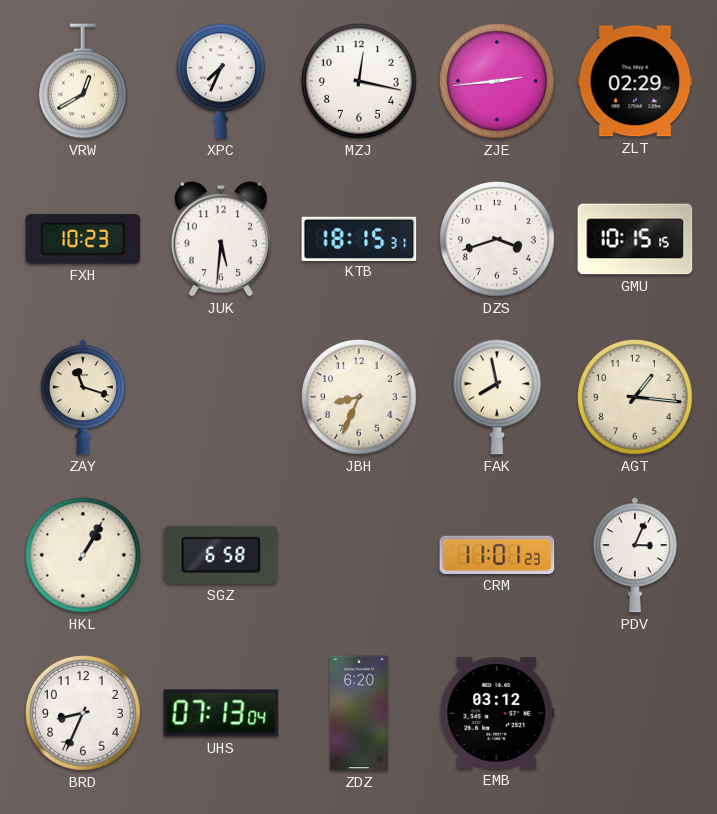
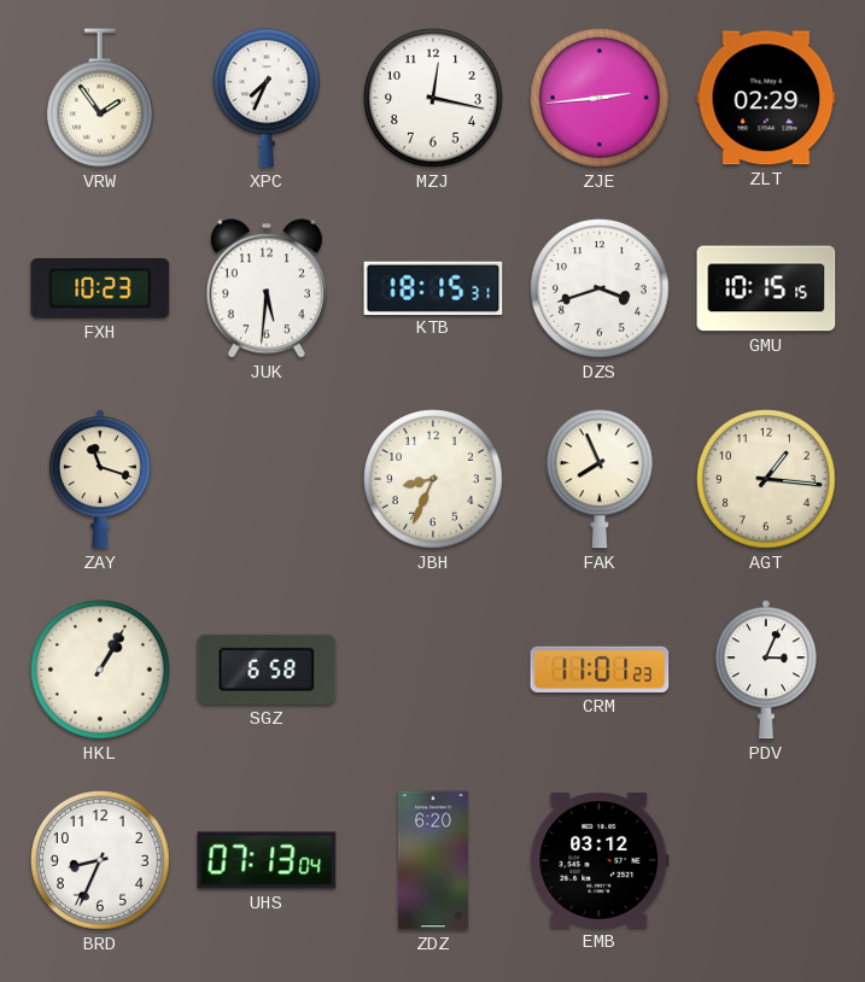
VRW: 12:40 -> 1:54
FAK: 7:58 -> 7:56
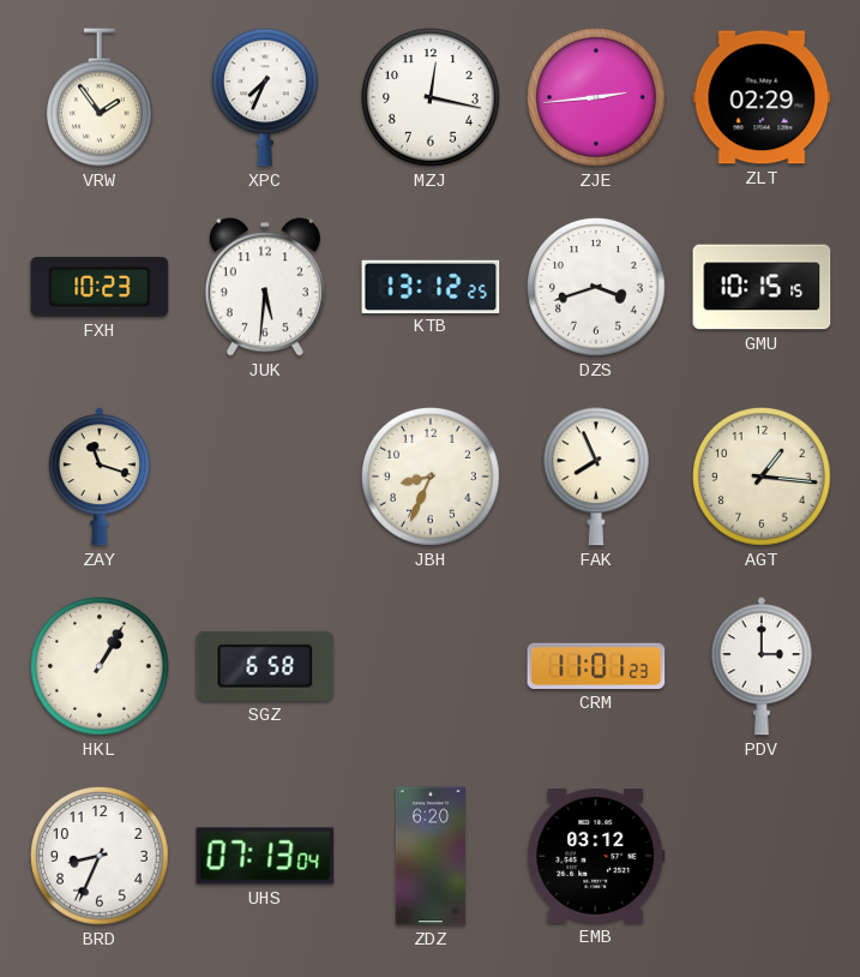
KTB: 18:15 -> 13:12
PDV: 3:04 -> 3:00
